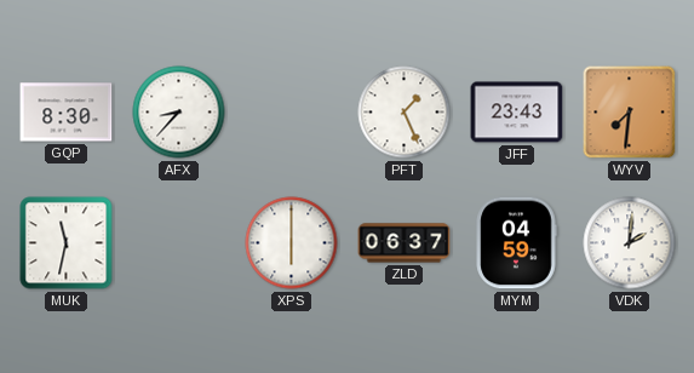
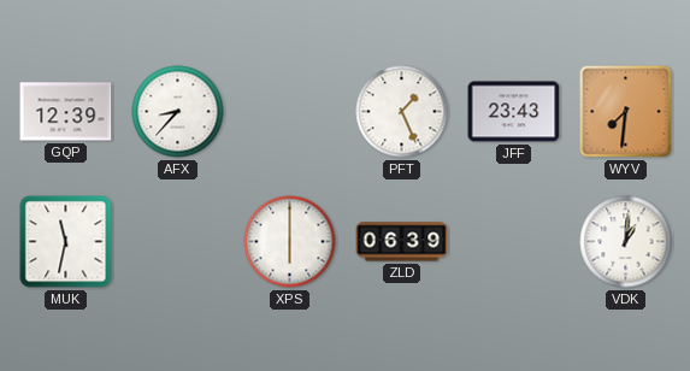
GQP: 8:30 -> 12:39
ZLD: 06:37 -> 06:39
MYM: 04:59 -> none
VDK: 2:01 -> 1:01
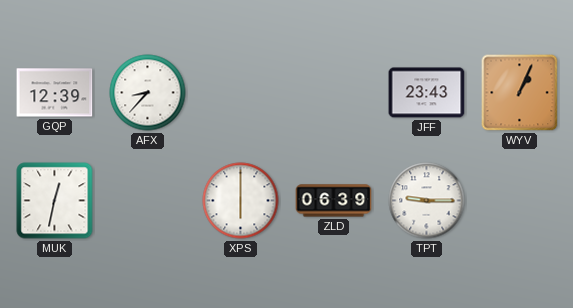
PFT: 1:26 -> none
WYV: 7:31 -> 1:04
MUK: 11:32 -> 12:32
TPT: none -> 9:15
VDK: 1:01 -> none
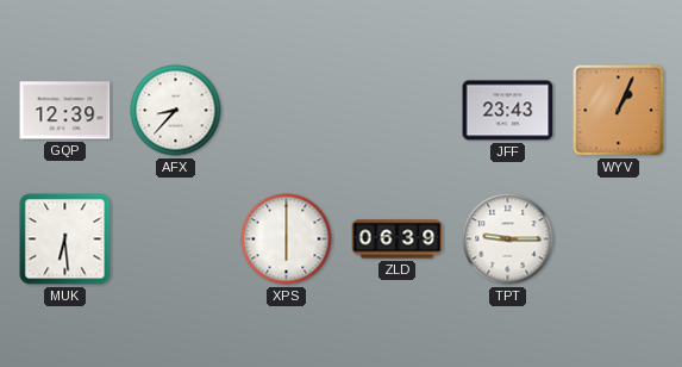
MUK: 12:32 -> 6:29
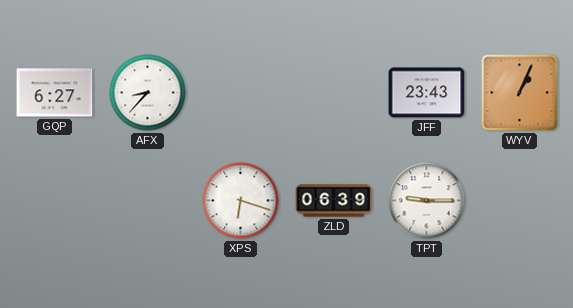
GQP: 12:39 -> 6:27
MUK: 6:29 -> none
XPS: 6:00 -> 6:18
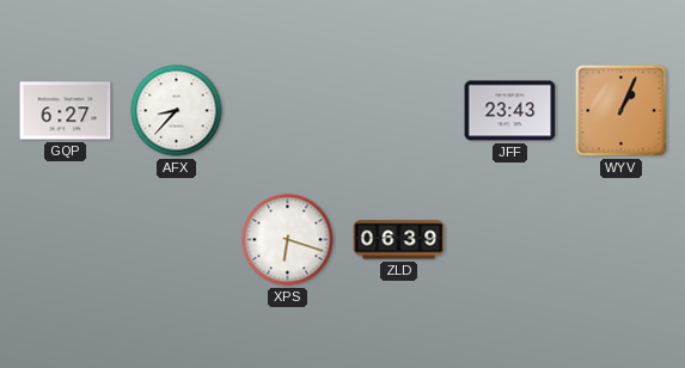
TPT: 9:15 -> none
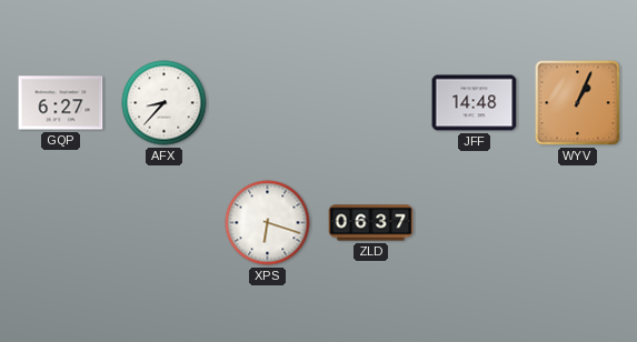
JFF: 23:43 -> 14:48
ZLD: 06:39 -> 06:37
